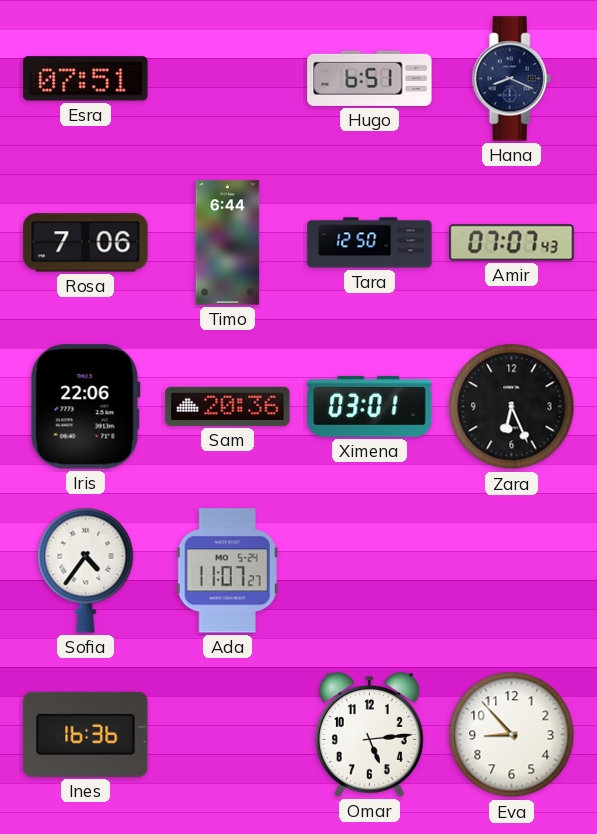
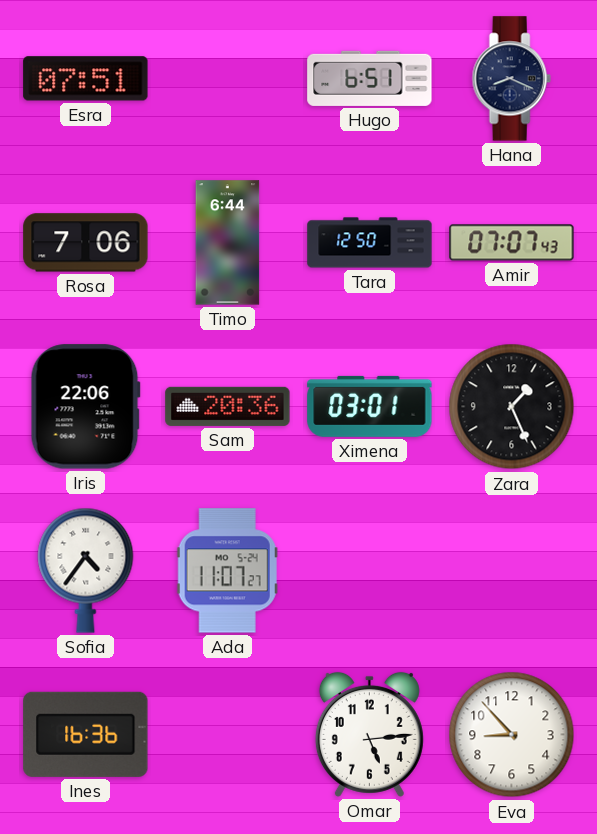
Zara: 6:26 -> 1:26
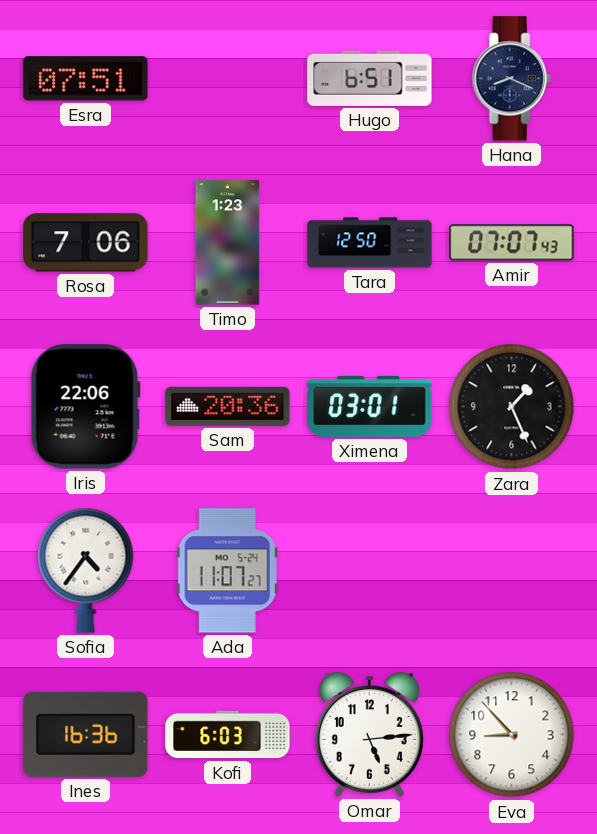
Timo: 6:44 -> 1:23
Kofi: none -> 6:03
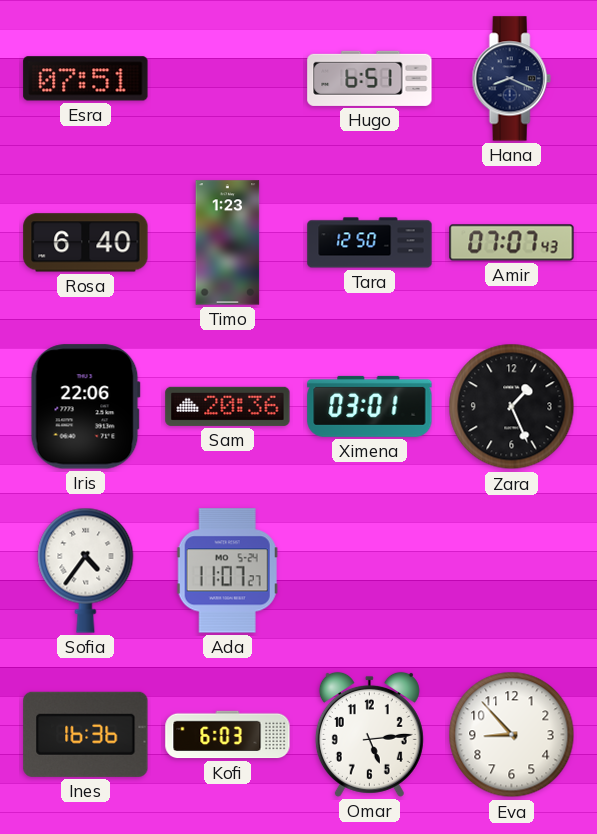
Rosa: 7:06 -> 6:40
